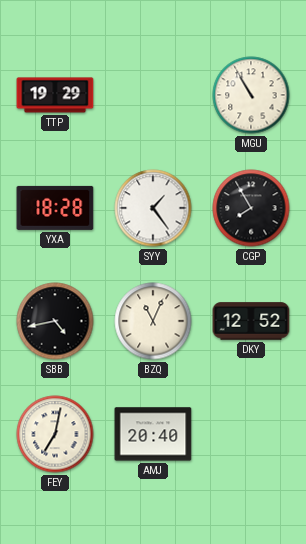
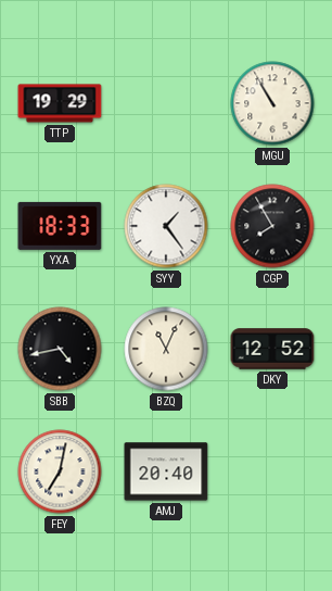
YXA: 18:28 -> 18:33
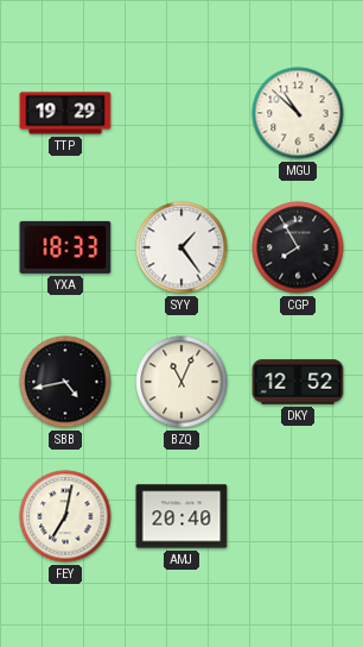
MGU: 10:55 -> 10:52
